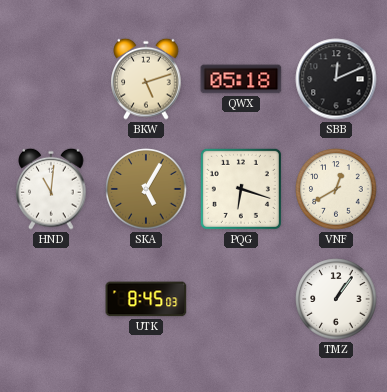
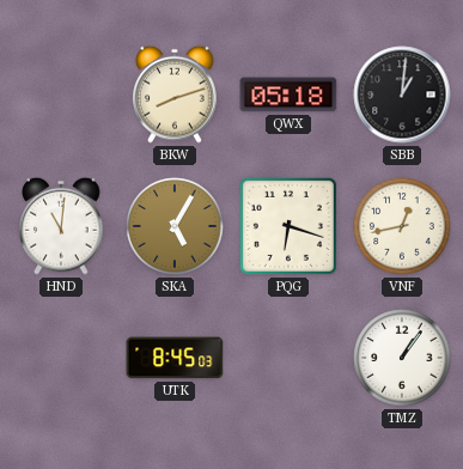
BKW: 5:12 -> 8:12
SBB: 12:11 -> 1:01
VNF: 12:40 -> 12:43
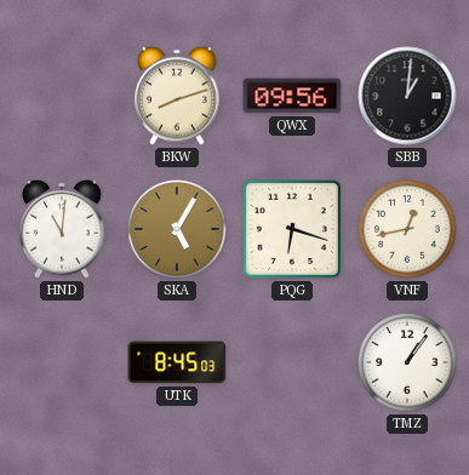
QWX: 05:18 -> 09:56
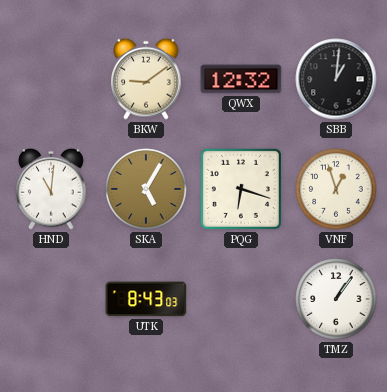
BKW: 8:12 -> 9:09
QWX: 09:56 -> 12:32
VNF: 12:43 -> 12:57
UTK: 8:45 -> 8:43
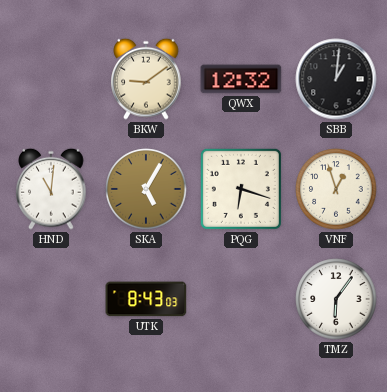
TMZ: 1:06 -> 6:06
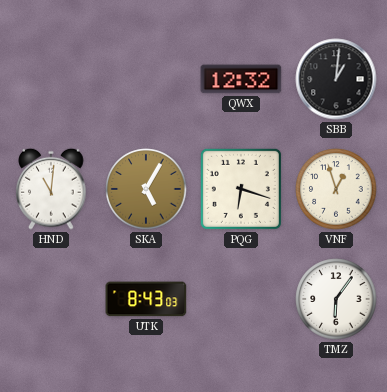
BKW: 9:09 -> none
